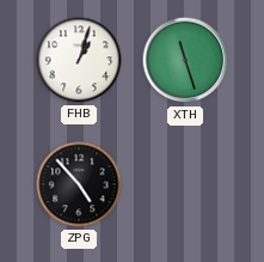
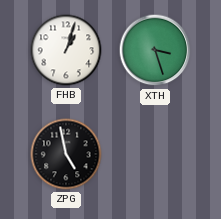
XTH: 11:27 -> 3:27
ZPG: 4:53 -> 4:58
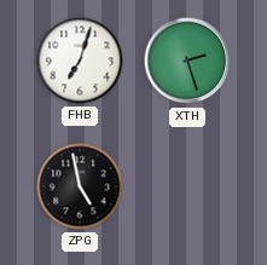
FHB: 1:03 -> 7:03
XTH: 3:27 -> 2:27
